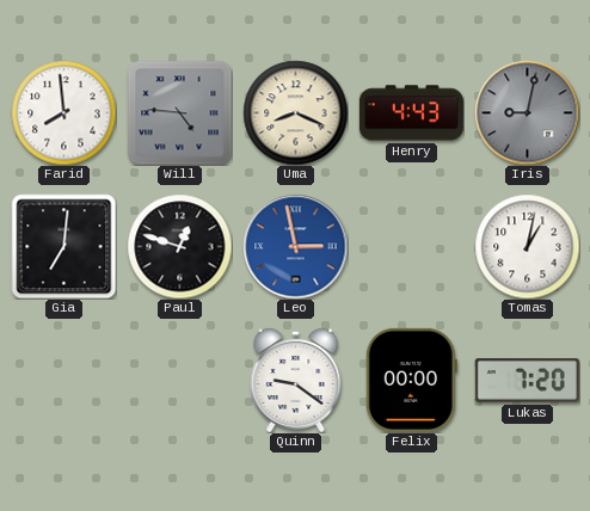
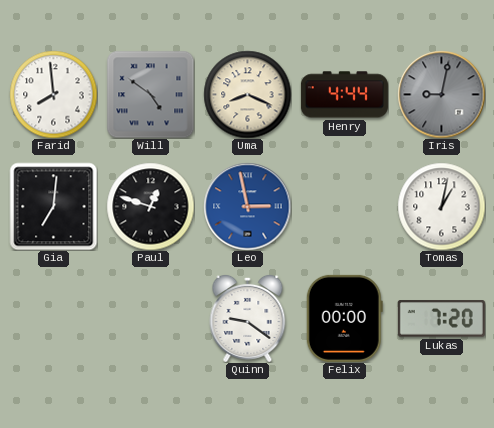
Will: 4:46 -> 4:51
Henry: 4:43 -> 4:44
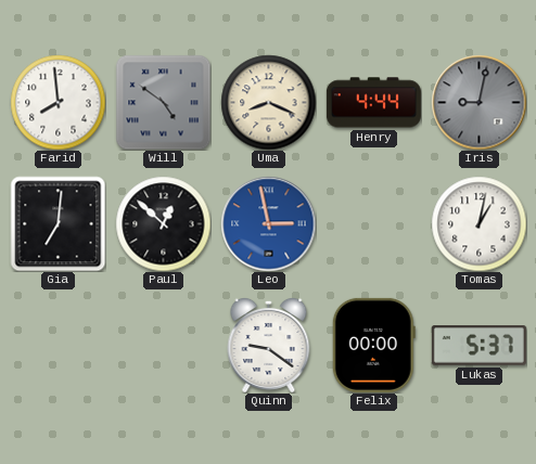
Paul: 12:48 -> 12:52
Lukas: 7:20 -> 5:37
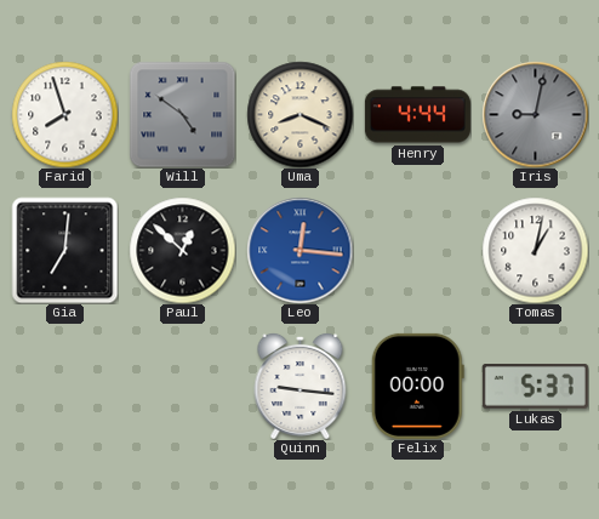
Farid: 7:59 -> 7:57
Leo: 2:58 -> 12:16
Quinn: 9:21 -> 9:16
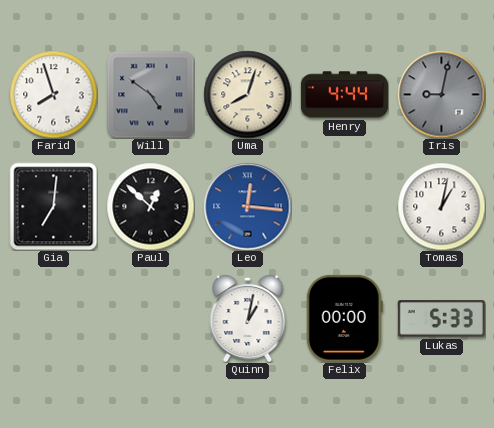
Uma: 8:19 -> 8:03
Quinn: 9:16 -> 1:02
Lukas: 5:37 -> 5:33
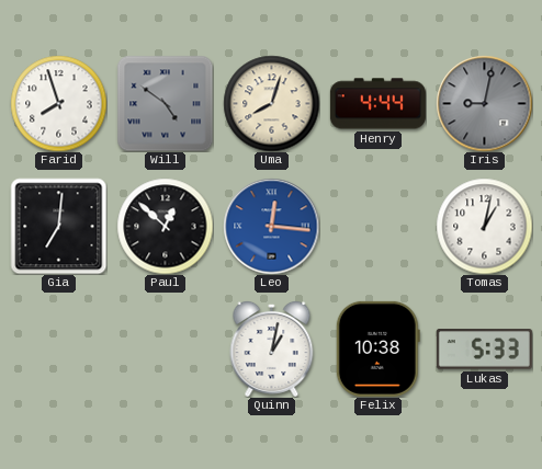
Felix: 00:00 -> 10:38
